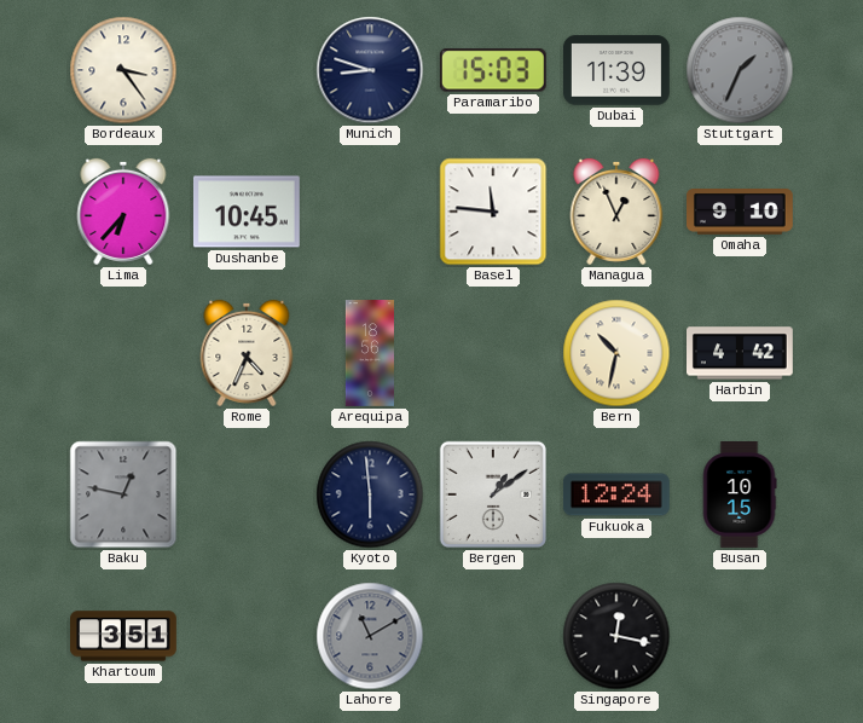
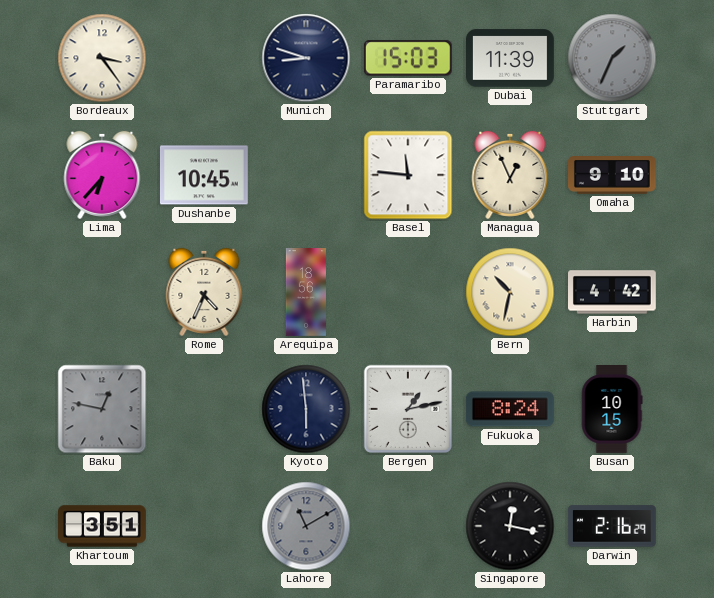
Bergen: 1:09 -> 1:13
Fukuoka: 12:24 -> 8:24
Darwin: none -> 2:16
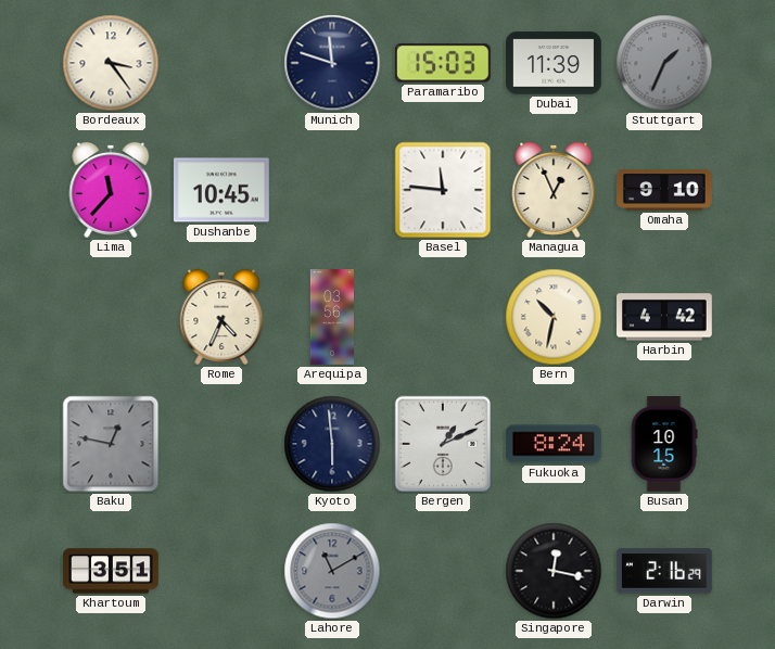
Munich: 8:48 -> 11:48
Lima: 6:37 -> 11:37
Arequipa: 18:56 -> 03:56
Bergen: 1:13 -> 1:11
